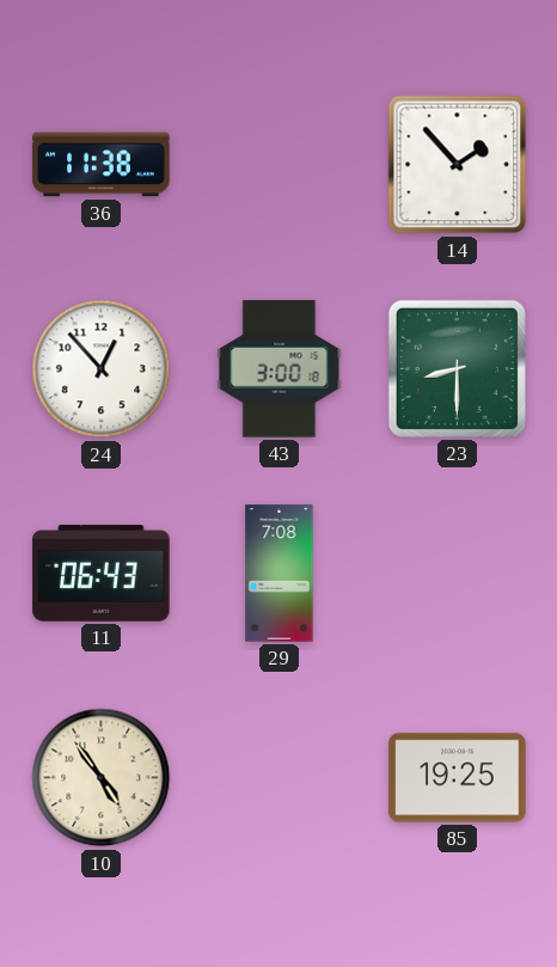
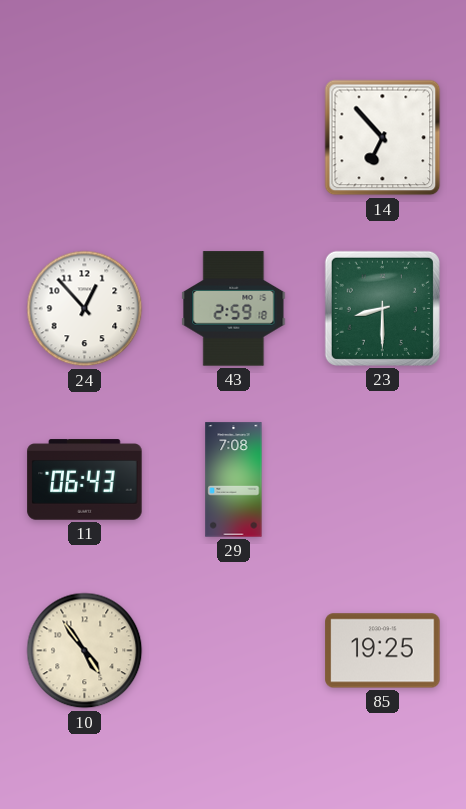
36: 11:38 -> none
14: 1:53 -> 6:53
43: 3:00 -> 2:59
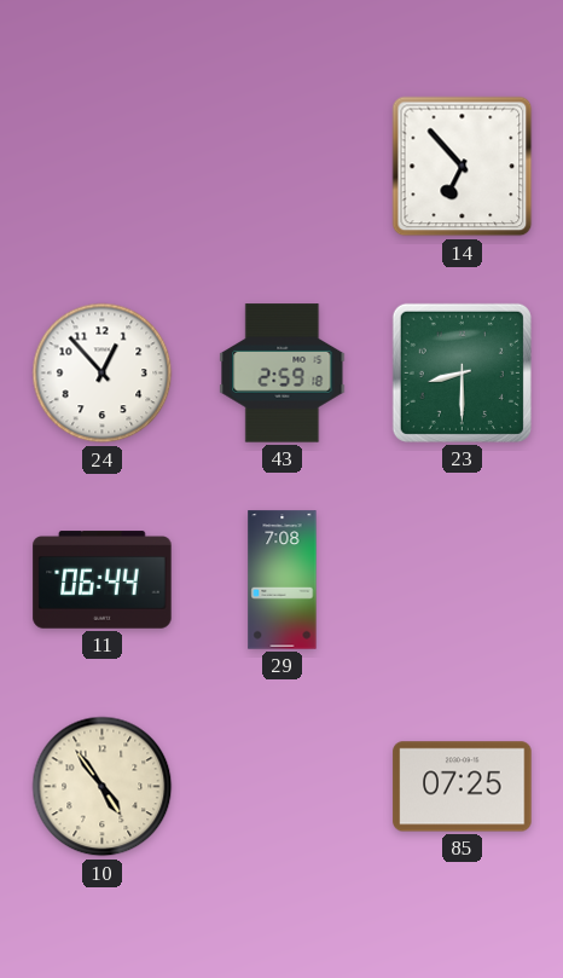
11: 06:43 -> 06:44
85: 19:25 -> 07:25
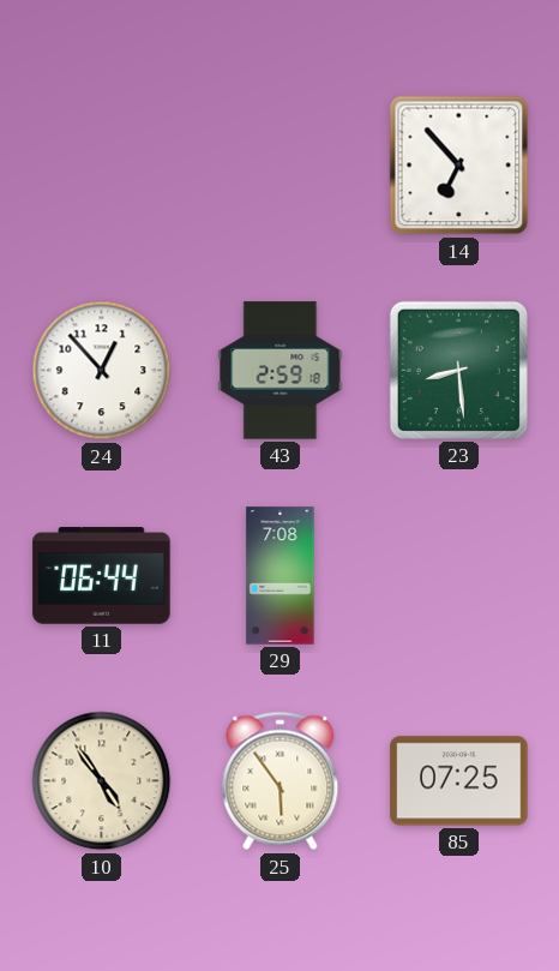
23: 8:30 -> 8:29
25: none -> 5:54
